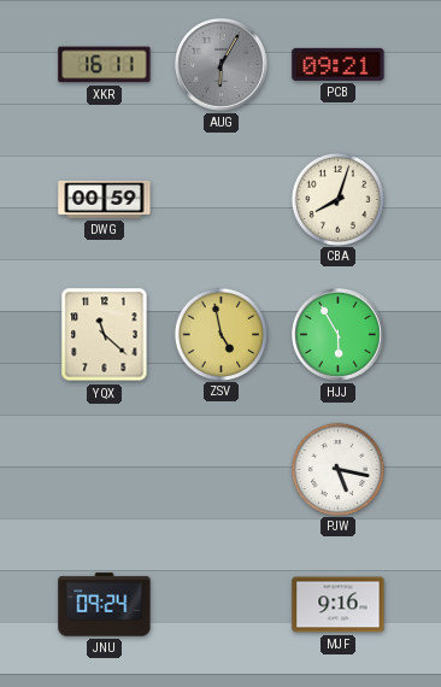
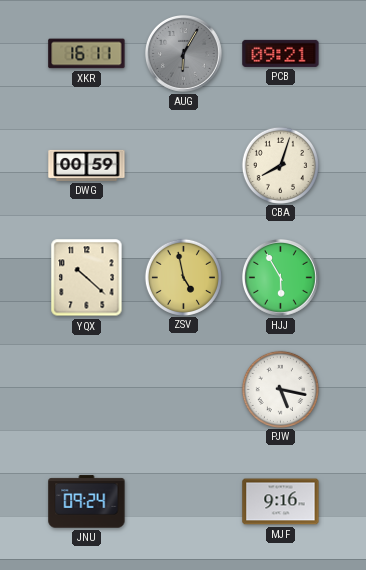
YQX: 11:22 -> 10:22
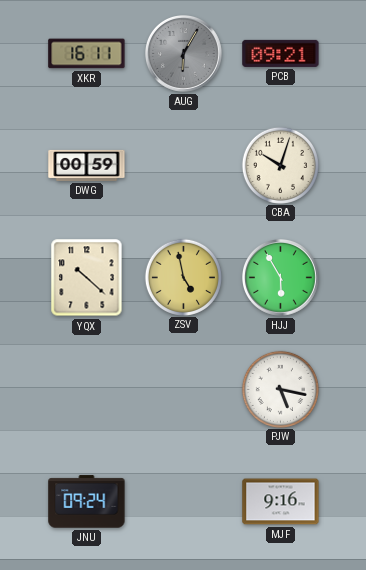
CBA: 8:03 -> 10:03
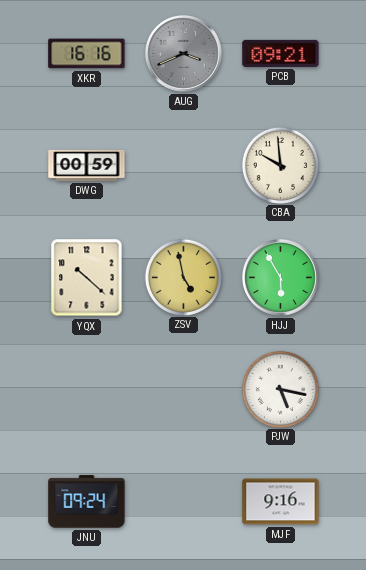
XKR: 16:11 -> 16:16
AUG: 6:05 -> 3:41
CBA: 10:03 -> 9:59
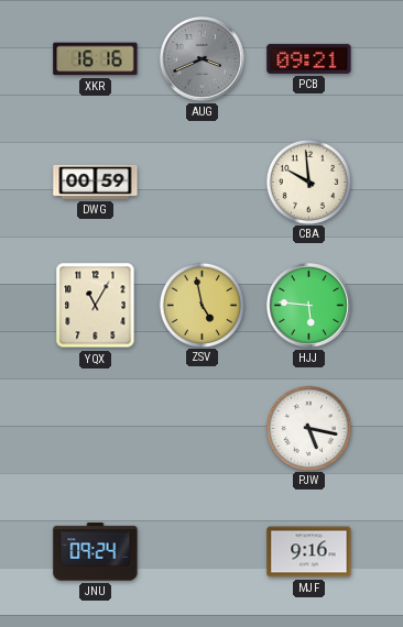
YQX: 10:22 -> 11:05
HJJ: 5:55 -> 5:46
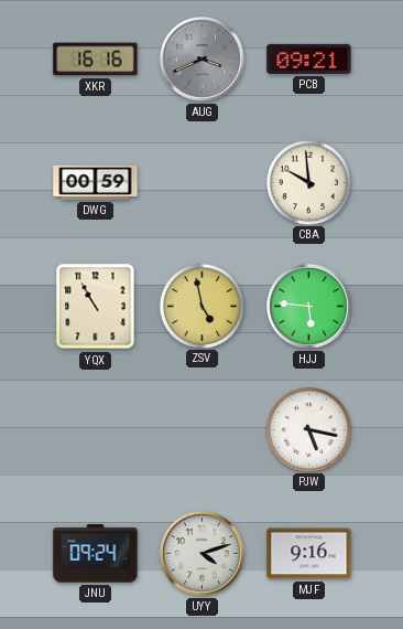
YQX: 11:05 -> 10:55
UYY: none -> 4:12
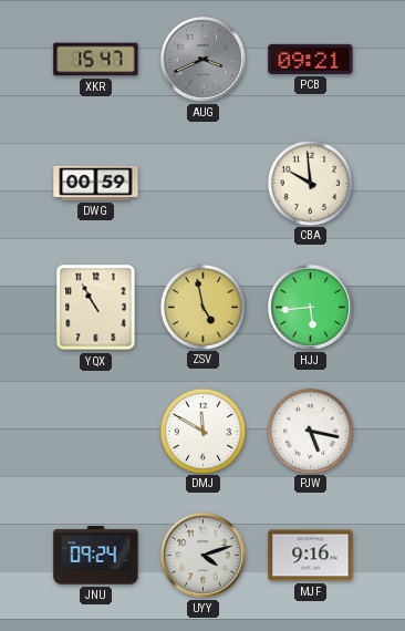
XKR: 16:16 -> 15:47
HJJ: 5:46 -> 5:44
DMJ: none -> 11:50
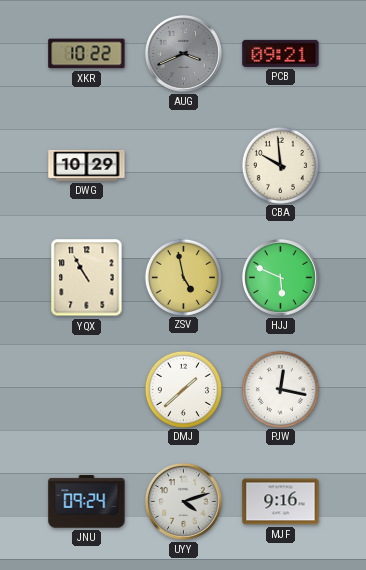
XKR: 15:47 -> 10:22
DWG: 00:59 -> 10:29
HJJ: 5:44 -> 5:49
DMJ: 11:50 -> 1:38
PJW: 5:17 -> 12:17
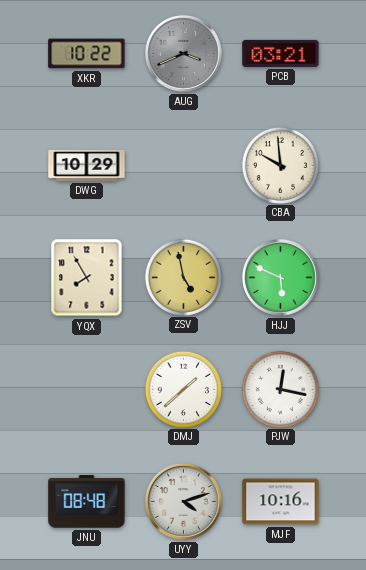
PCB: 09:21 -> 03:21
YQX: 10:55 -> 7:55
JNU: 09:24 -> 08:48
MJF: 9:16 -> 10:16
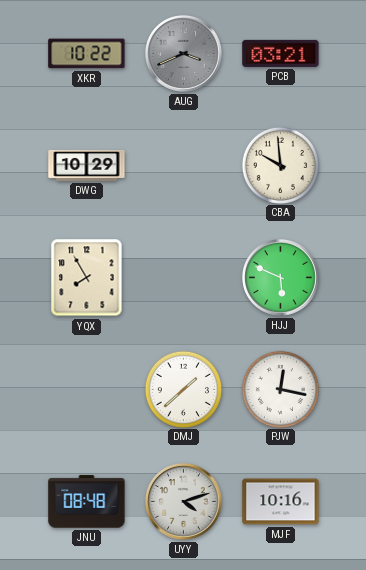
ZSV: 4:58 -> none
